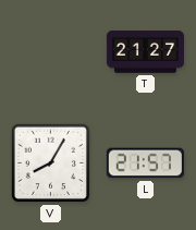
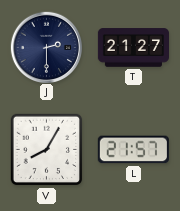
J: none -> 2:30
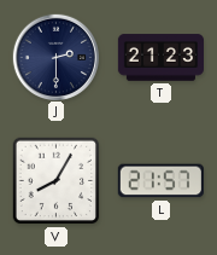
T: 21:27 -> 21:23
